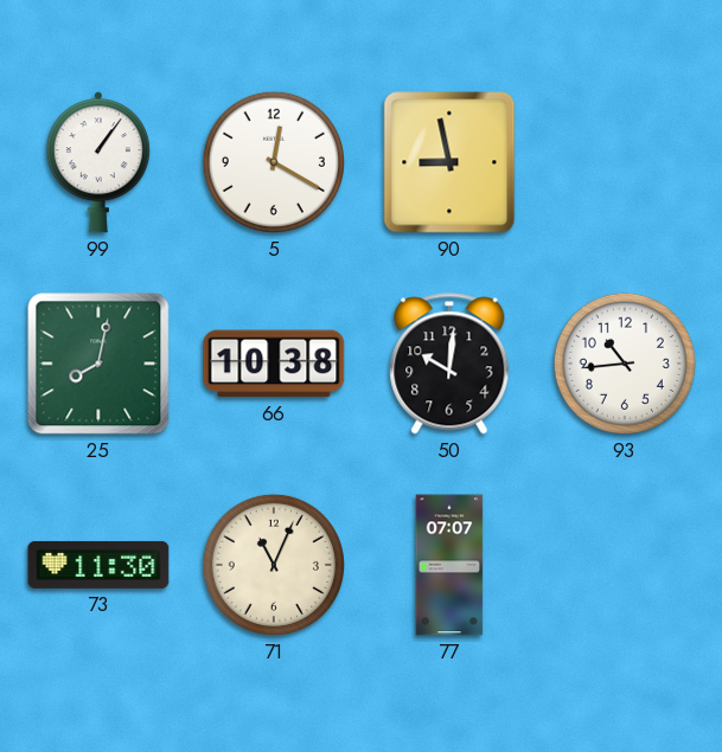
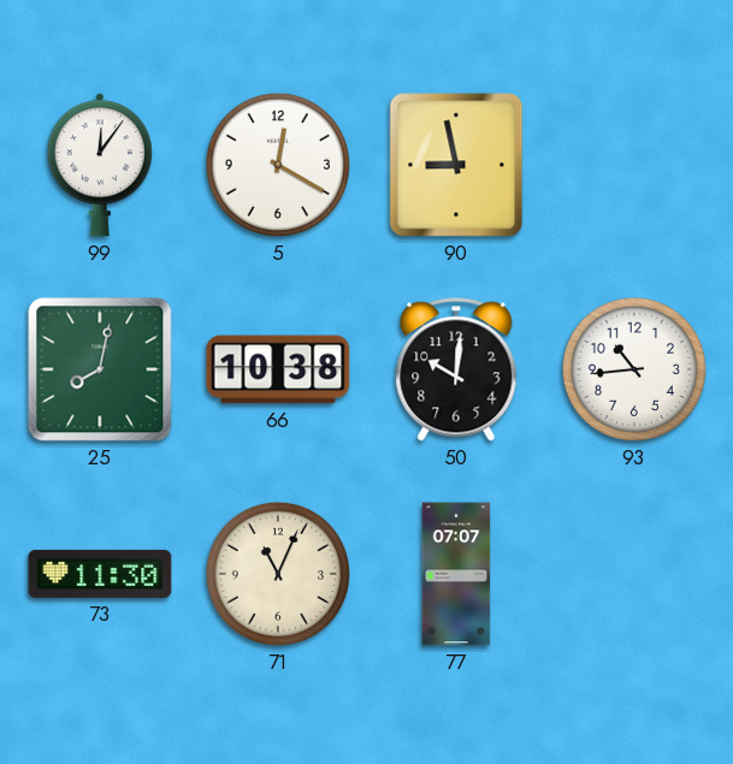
99: 1:06 -> 12:06
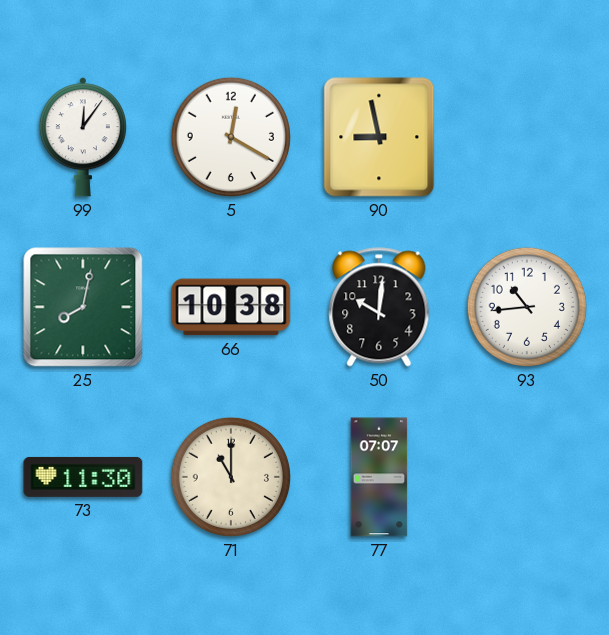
71: 11:04 -> 11:00
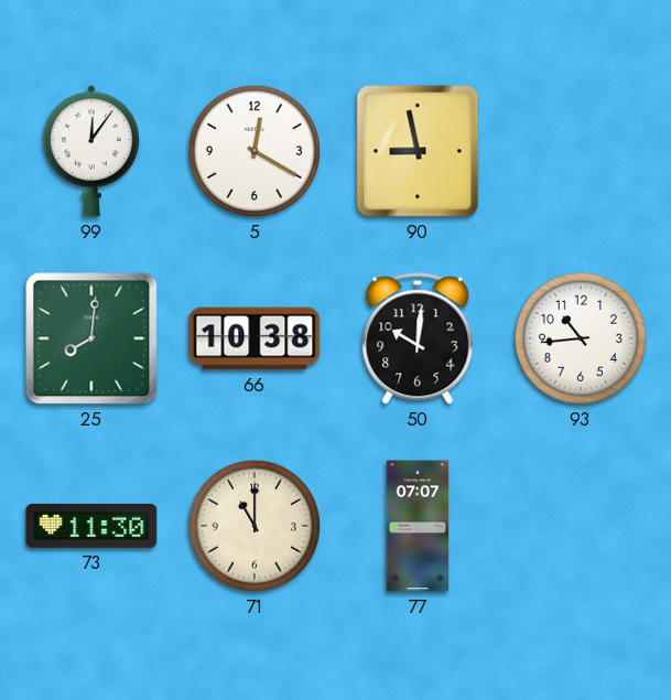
25: 8:02 -> 8:01
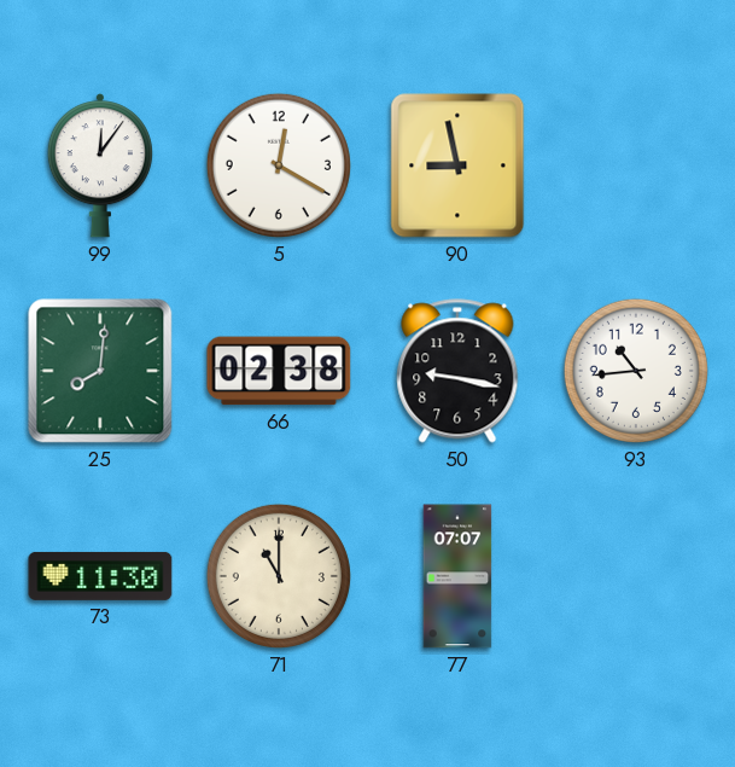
66: 10:38 -> 02:38
50: 10:01 -> 9:17
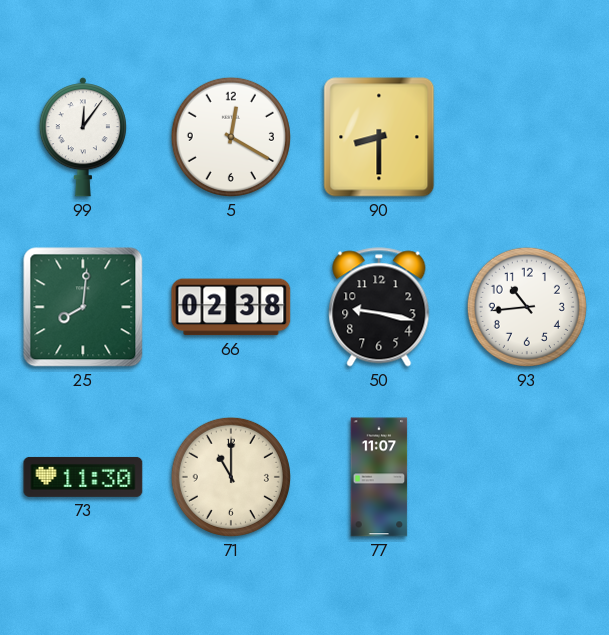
90: 8:58 -> 8:30
77: 07:07 -> 11:07
